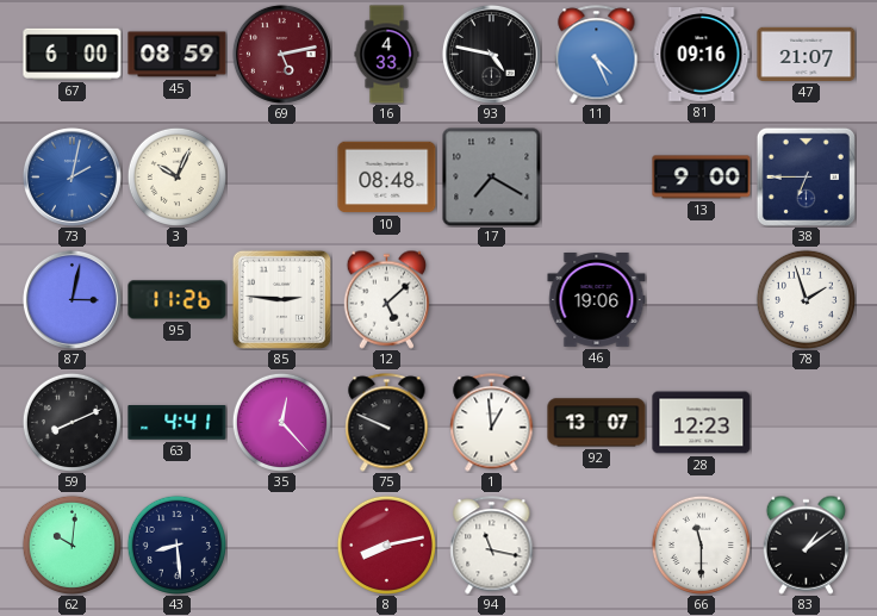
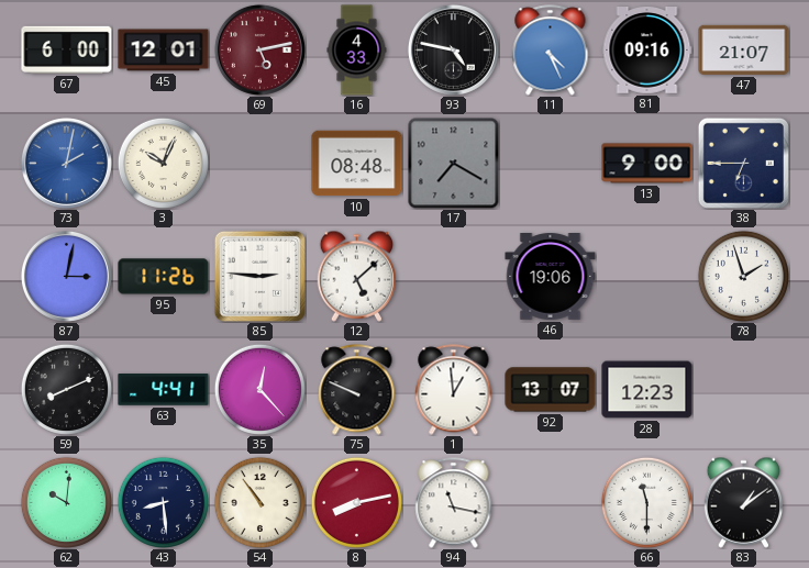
45: 08:59 -> 12:01
54: none -> 10:54
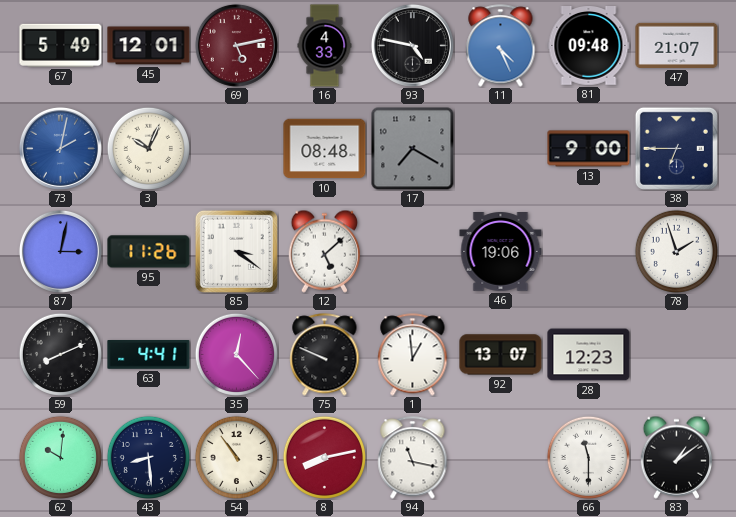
67: 6:00 -> 5:49
81: 09:16 -> 09:48
85: 2:46 -> 3:21
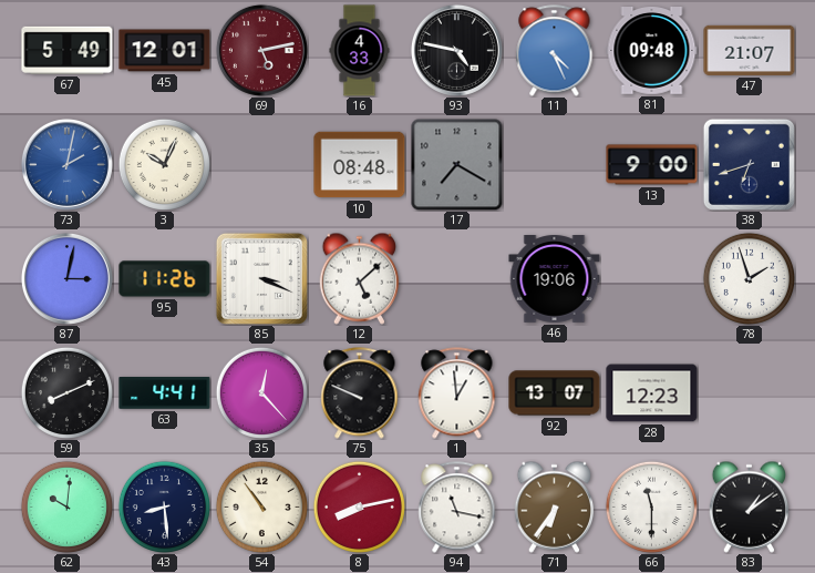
38: 6:45 -> 6:42
85: 3:21 -> 3:19
71: none -> 6:36
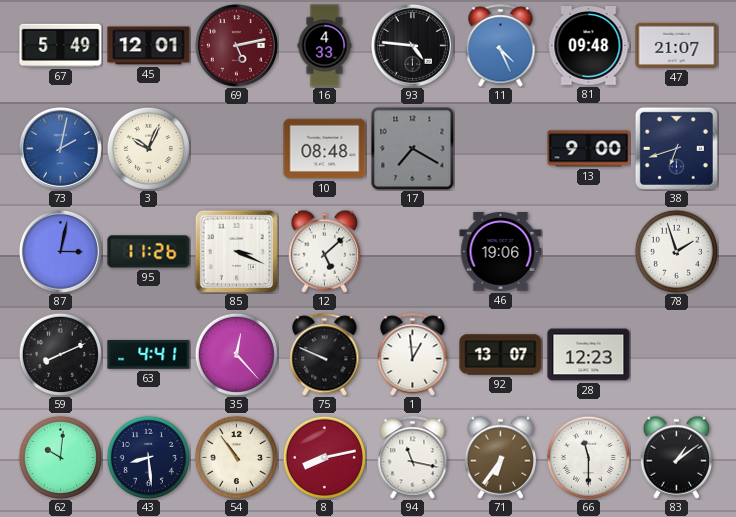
93: 4:47 -> 4:46
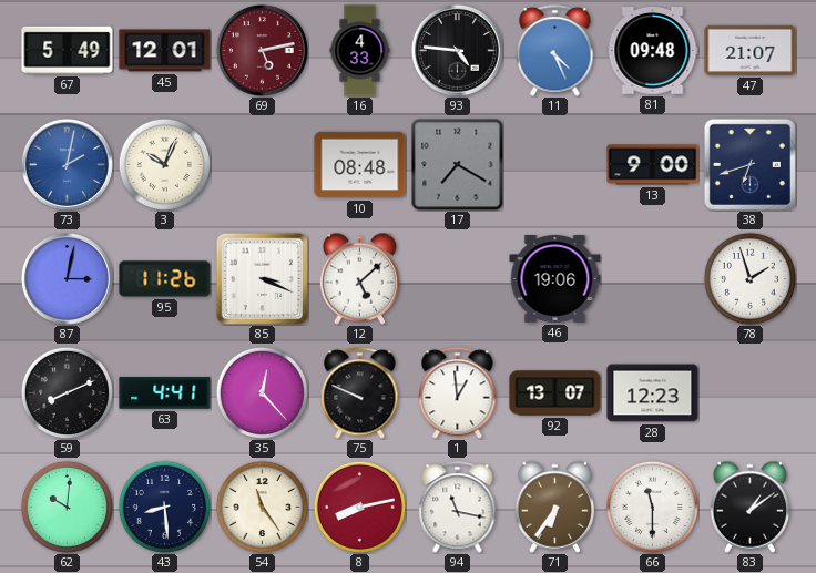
54: 10:54 -> 11:24
